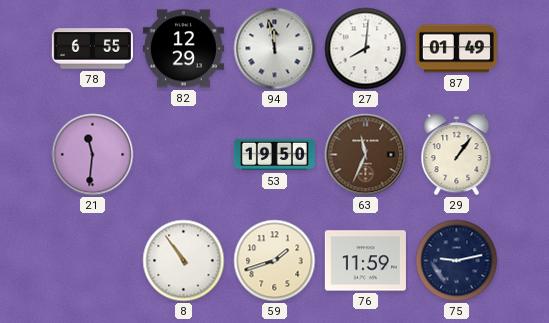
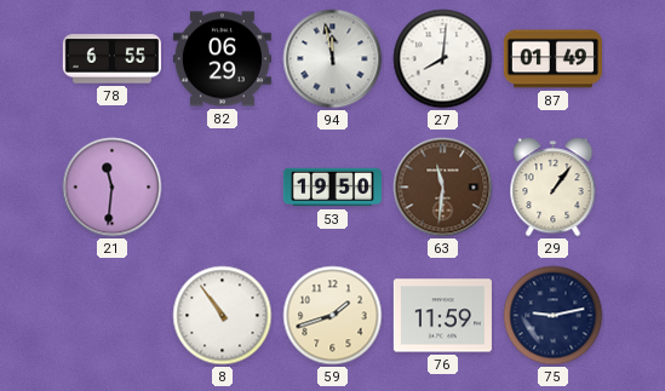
82: 12:29 -> 06:29
63: 11:34 -> 11:31
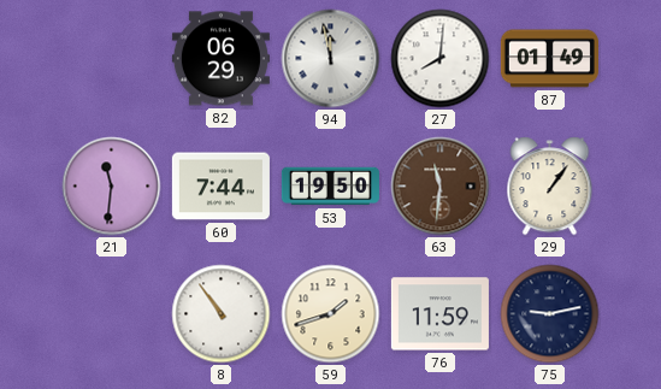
78: 6:55 -> none
60: none -> 7:44
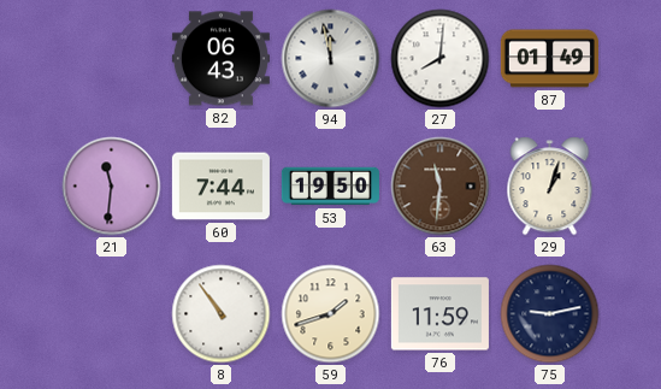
82: 06:29 -> 06:43
29: 1:06 -> 1:03
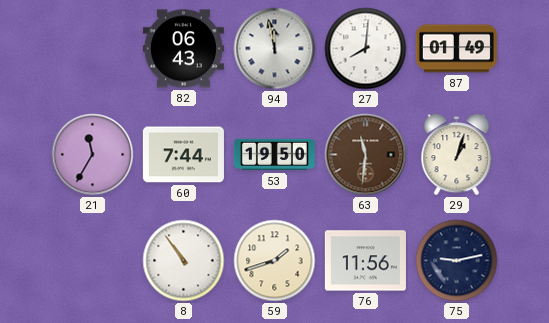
21: 11:31 -> 11:35
76: 11:59 -> 11:56
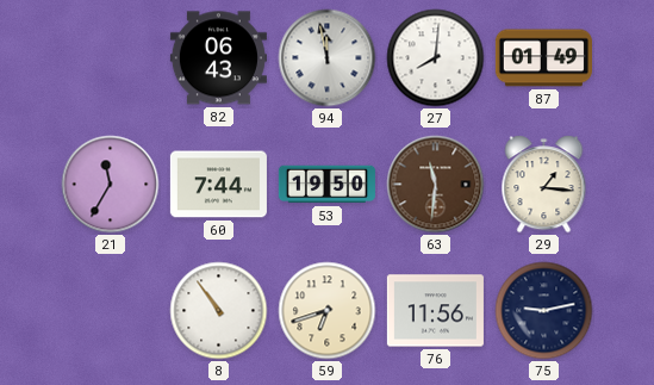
29: 1:03 -> 1:16
59: 1:42 -> 6:42
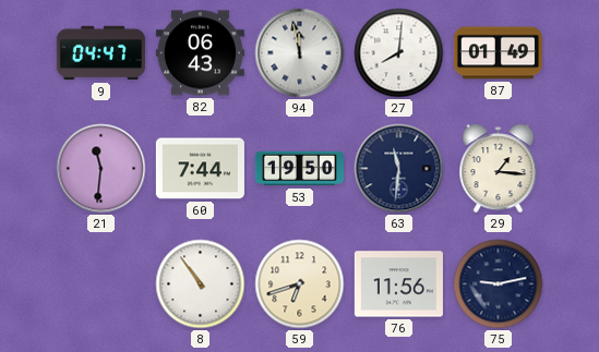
9: none -> 04:47
21: 11:35 -> 11:31
63 dial: brown -> navy
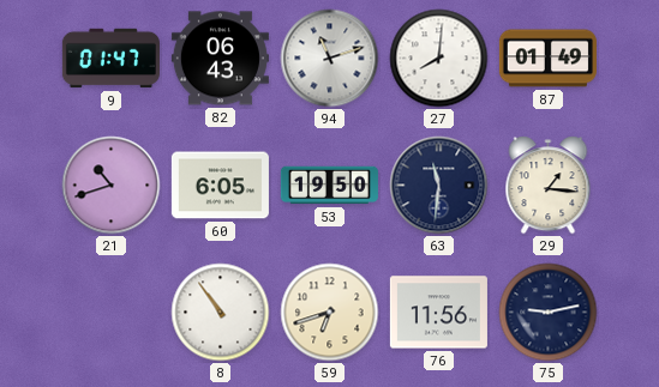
9: 04:47 -> 01:47
94: 11:58 -> 11:12
21: 11:31 -> 10:42
60: 7:44 -> 6:05
